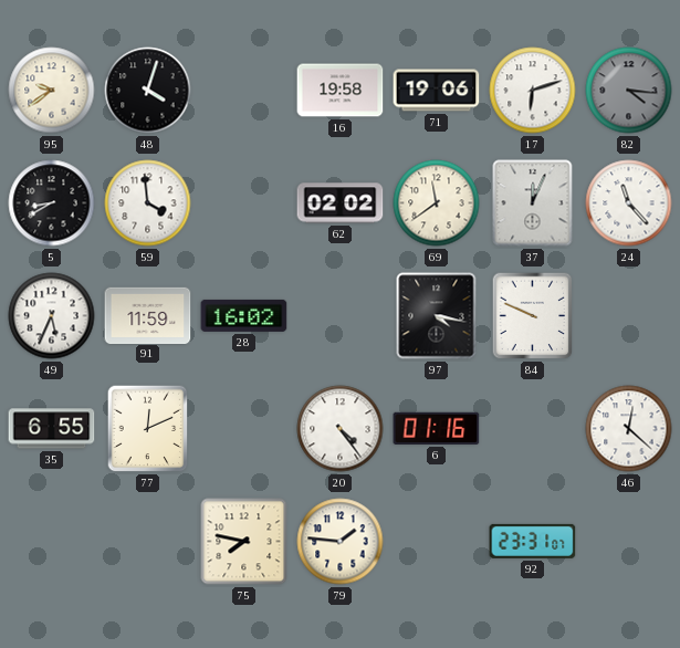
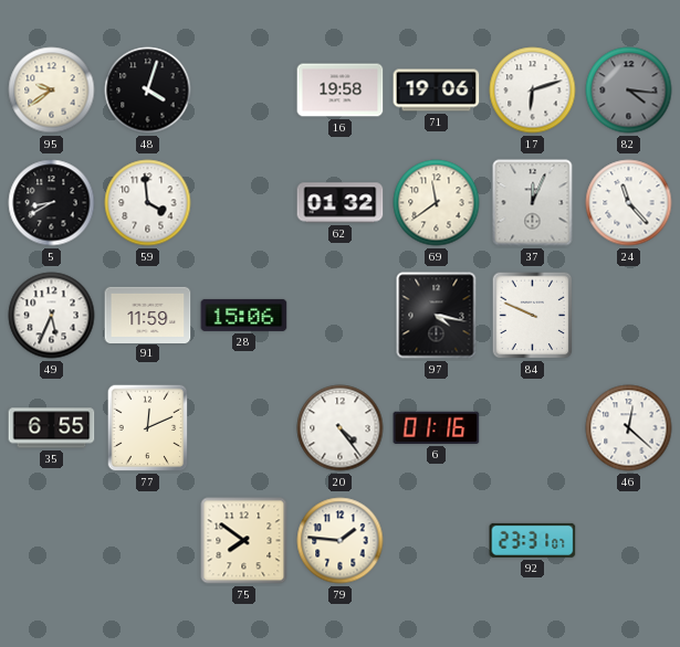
62: 02:02 -> 01:32
28: 16:02 -> 15:06
75: 7:47 -> 7:51
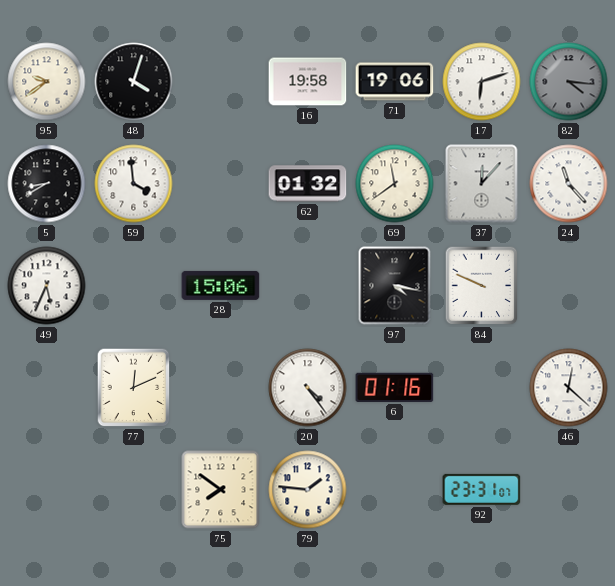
37: 12:04 -> 12:07
91: 11:59 -> none
35: 6:55 -> none
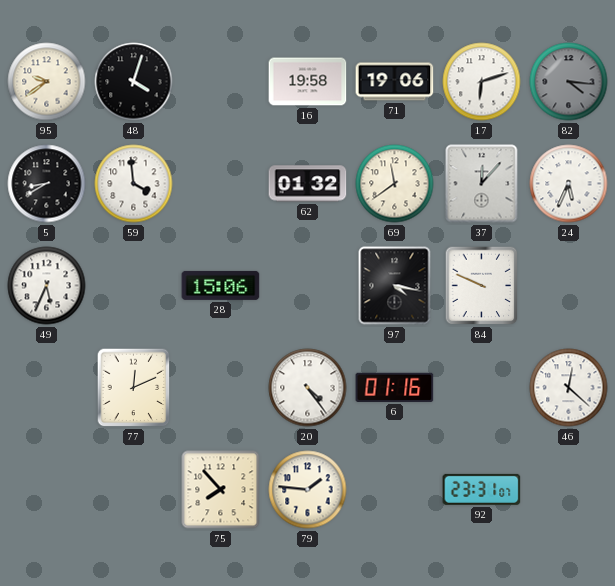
24: 11:23 -> 5:34
75: 7:51 -> 7:53
